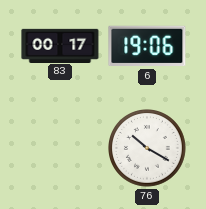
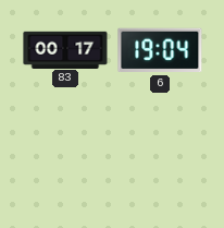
6: 19:06 -> 19:04
76: 10:20 -> none
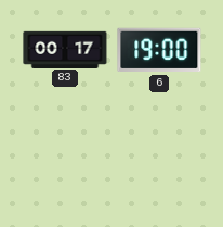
6: 19:04 -> 19:00
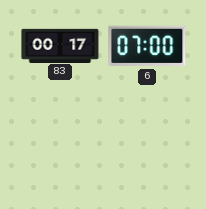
6: 19:00 -> 07:00
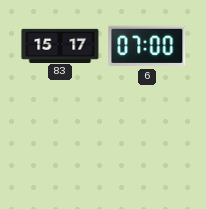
83: 00:17 -> 15:17
